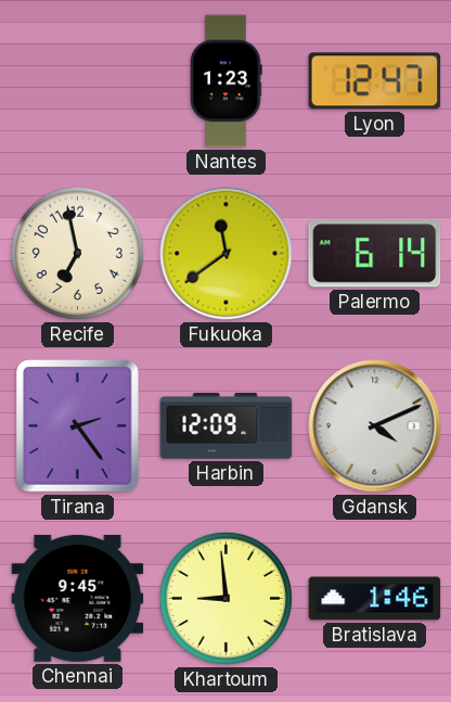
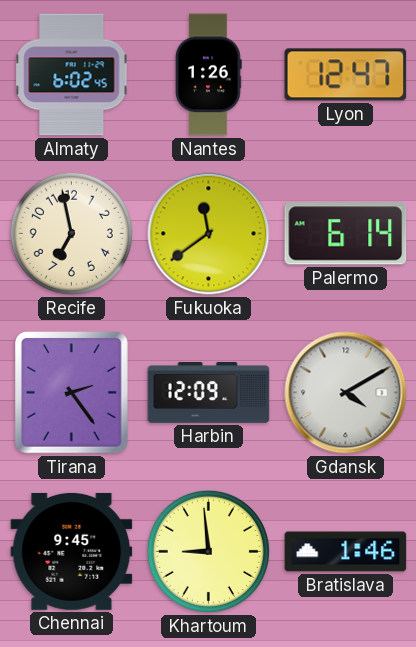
Almaty: none -> 6:02
Nantes: 1:23 -> 1:26
Gdansk: 4:11 -> 4:10
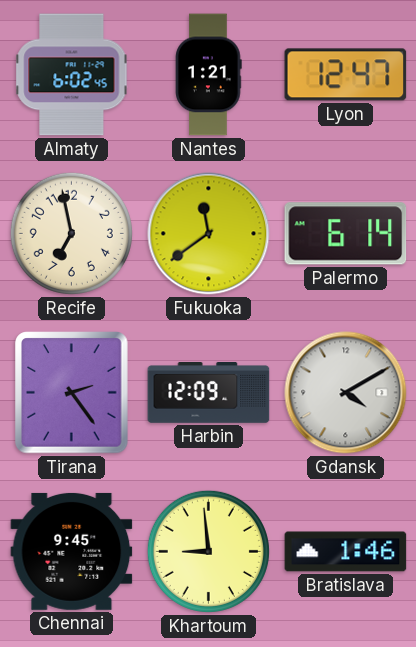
Nantes: 1:26 -> 1:21
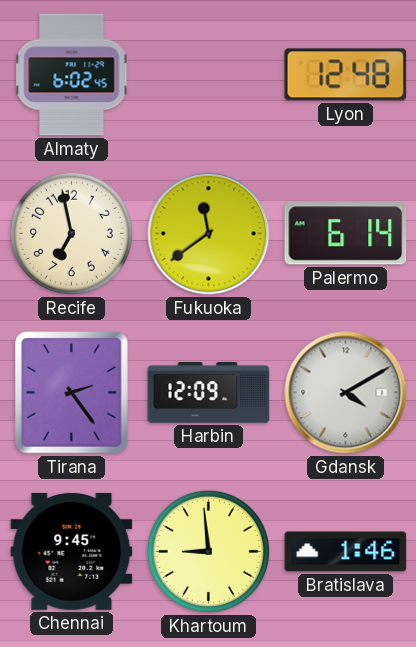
Nantes: 1:21 -> none
Lyon: 12:47 -> 12:48
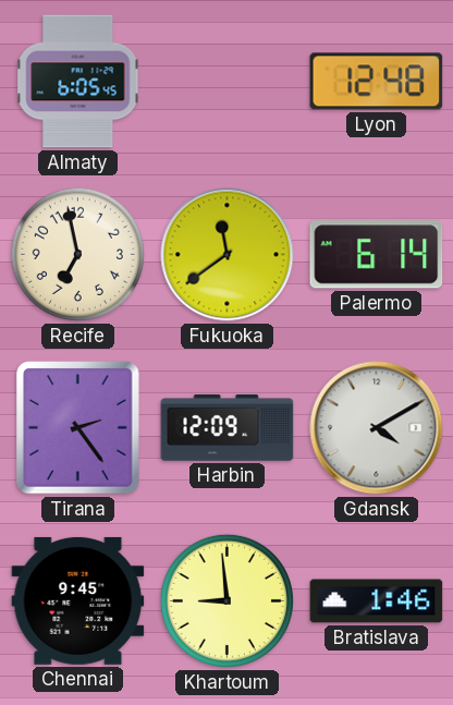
Almaty: 6:02 -> 6:05
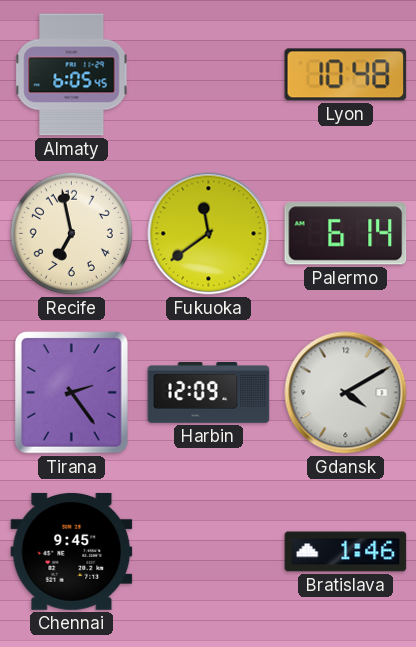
Lyon: 12:48 -> 10:48
Khartoum: 8:59 -> none
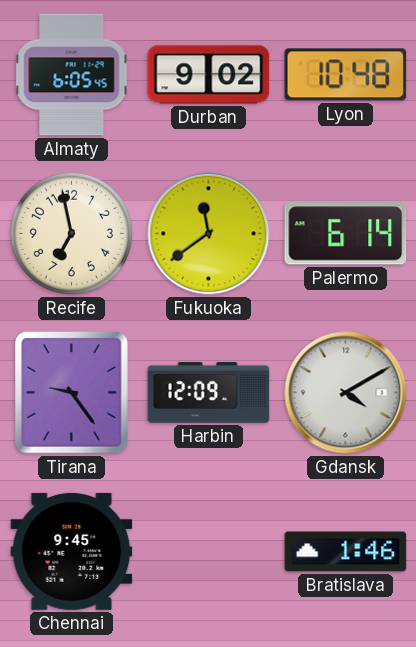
Durban: none -> 9:02
Tirana: 2:24 -> 9:24
